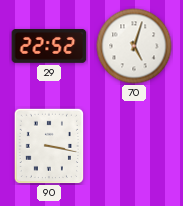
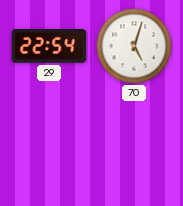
29: 22:52 -> 22:54
90: 3:17 -> none
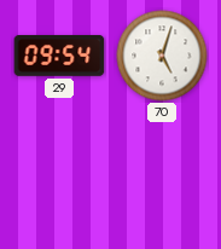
29: 22:54 -> 09:54
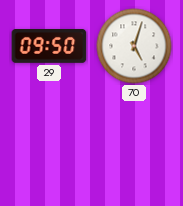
29: 09:54 -> 09:50
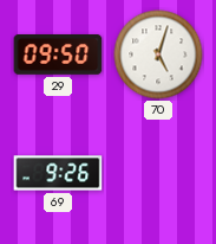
69: none -> 9:26
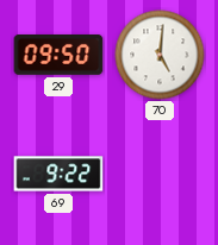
70: 5:03 -> 5:01
69: 9:26 -> 9:22
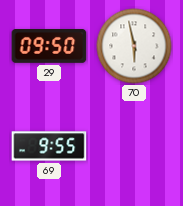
70: 5:01 -> 5:58
69: 9:22 -> 9:55
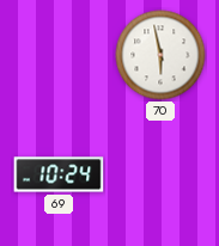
29: 09:50 -> none
69: 9:55 -> 10:24
